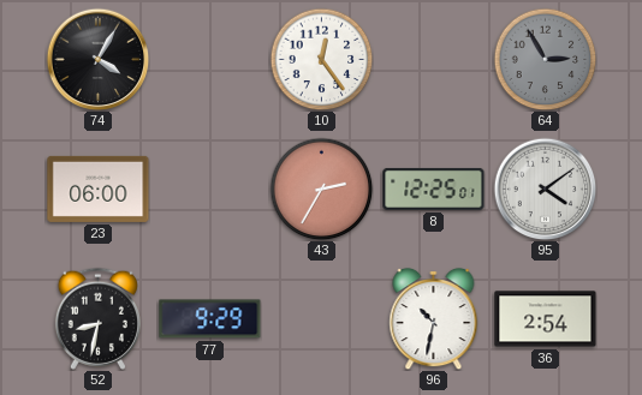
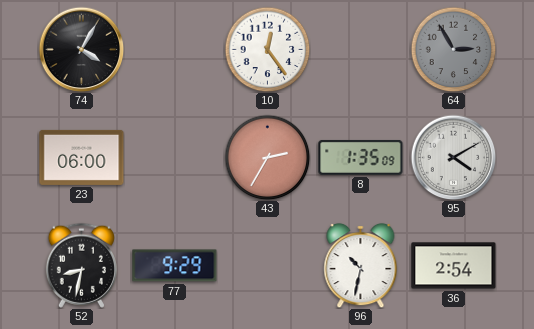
8: 12:25 -> 1:35
95: 4:09 -> 4:10
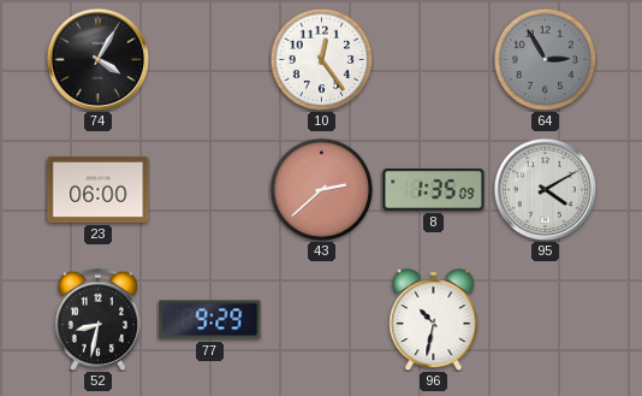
43: 2:35 -> 2:38
36: 2:54 -> none
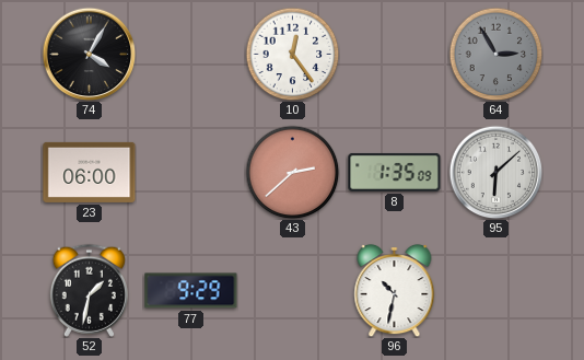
95: 4:10 -> 6:08
52: 8:32 -> 1:32
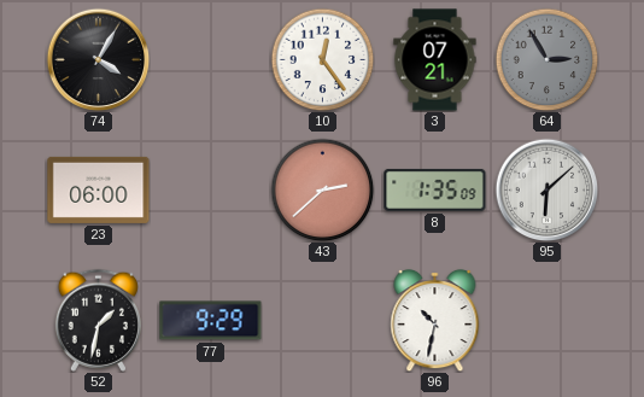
3: none -> 07:21
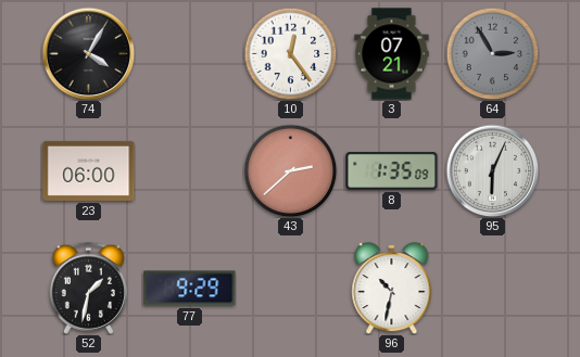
95: 6:08 -> 6:04
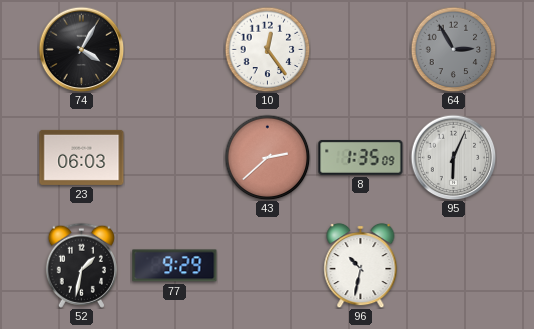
3: 07:21 -> none
23: 06:00 -> 06:03
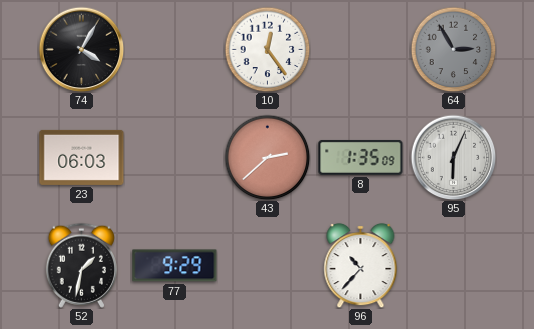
96: 10:32 -> 10:37
